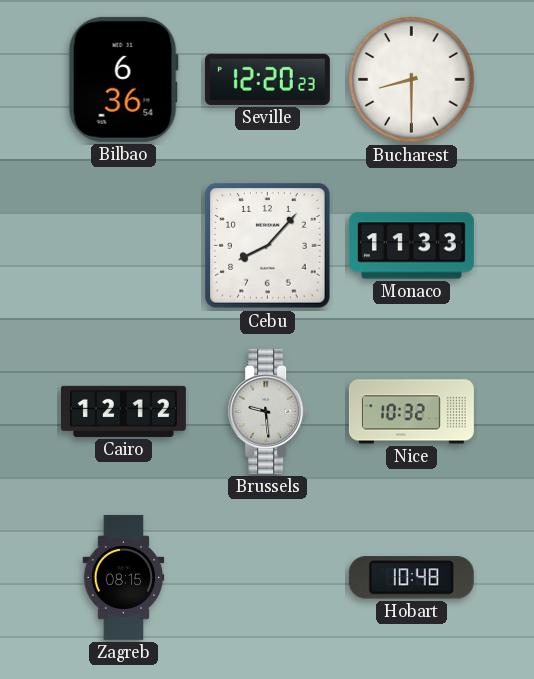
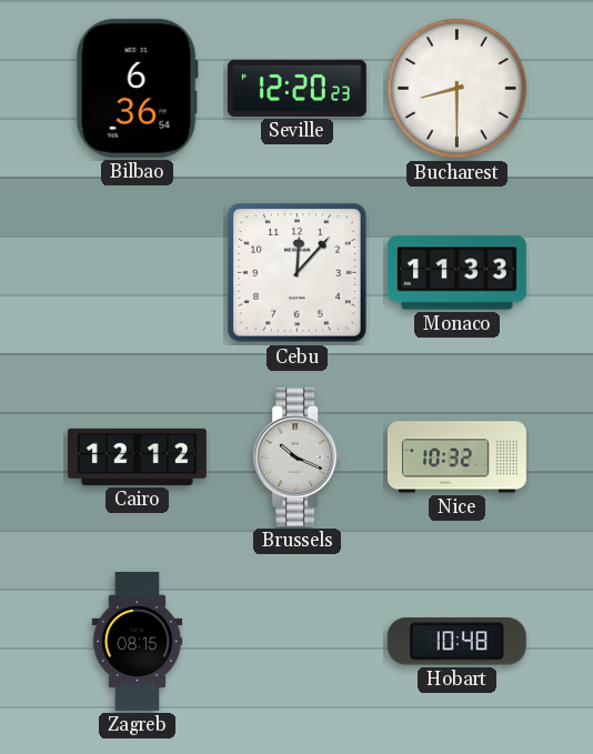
Cebu: 8:07 -> 12:07
Brussels: 9:29 -> 10:19
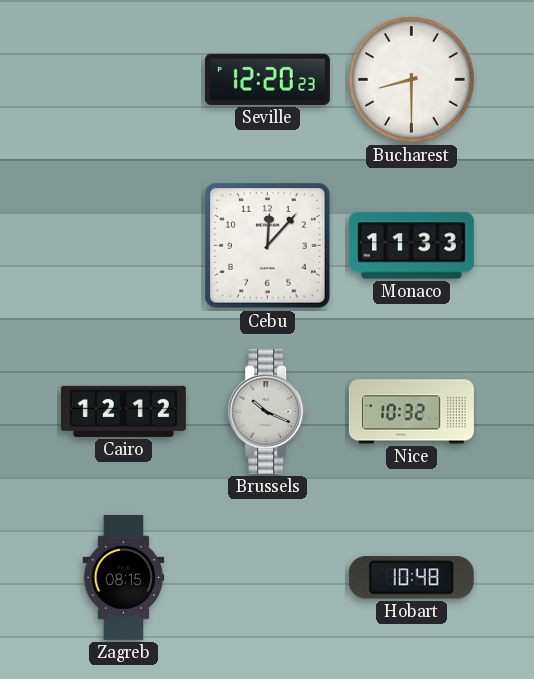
Bilbao: 6:36 -> none
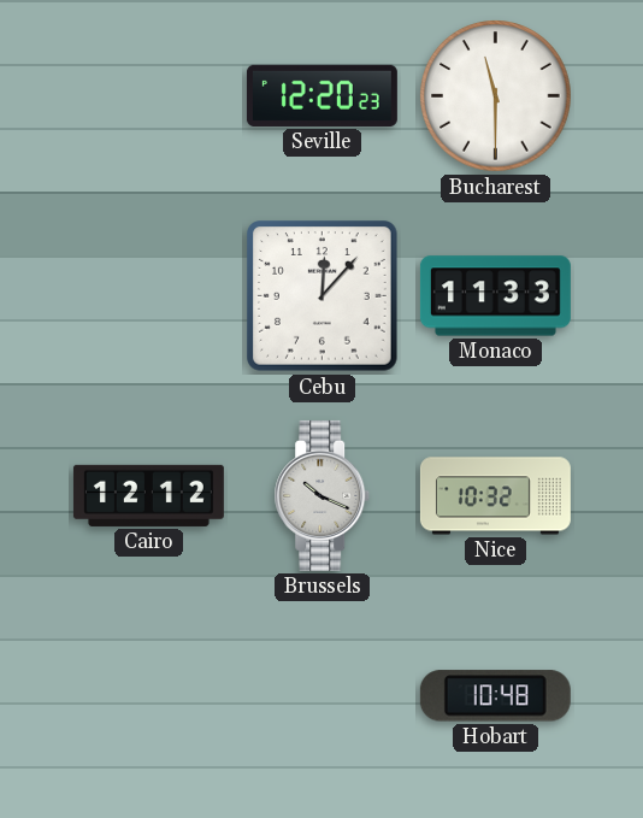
Bucharest: 8:30 -> 11:30
Zagreb: 08:15 -> none
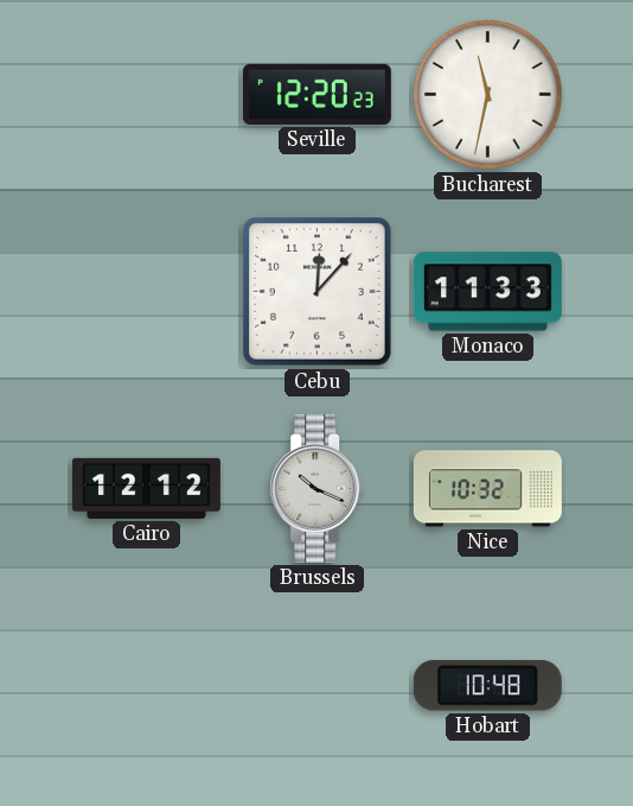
Bucharest: 11:30 -> 11:32
